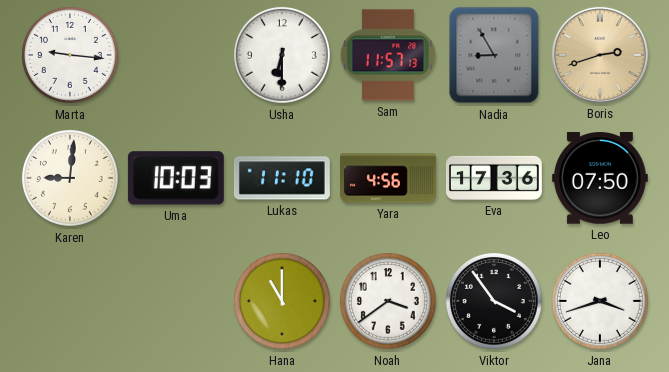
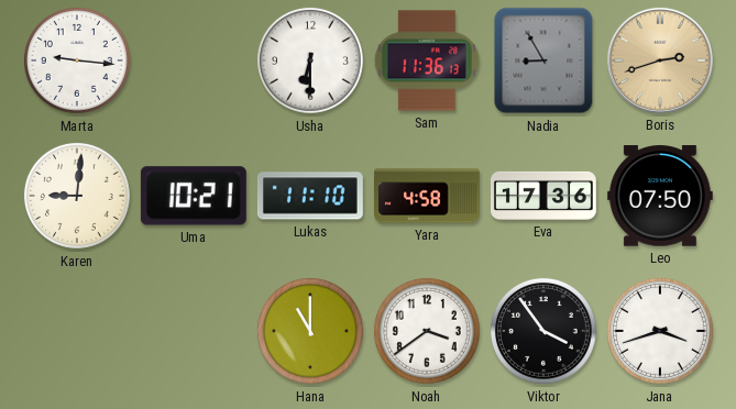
Sam: 11:57 -> 11:36
Uma: 10:03 -> 10:21
Yara: 4:56 -> 4:58
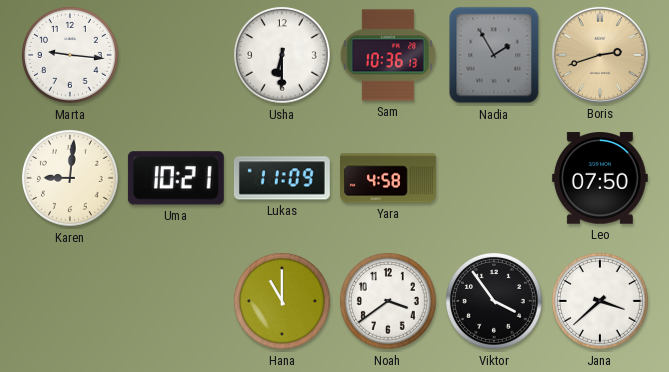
Sam: 11:36 -> 10:36
Nadia: 8:55 -> 1:55
Lukas: 11:10 -> 11:09
Eva: 17:36 -> none
Jana: 3:42 -> 3:38
